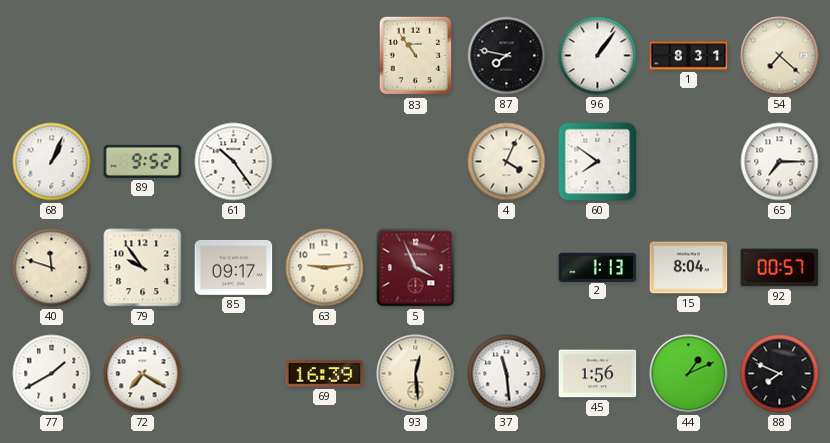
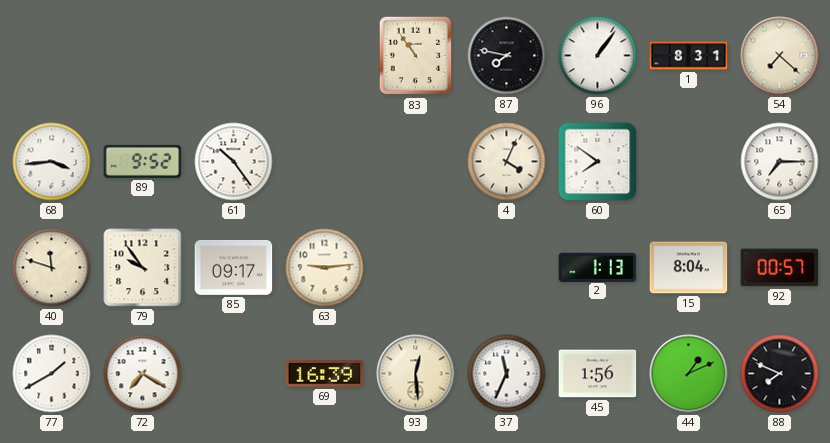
68: 1:04 -> 3:44
5: 3:56 -> none
37: 11:29 -> 11:34
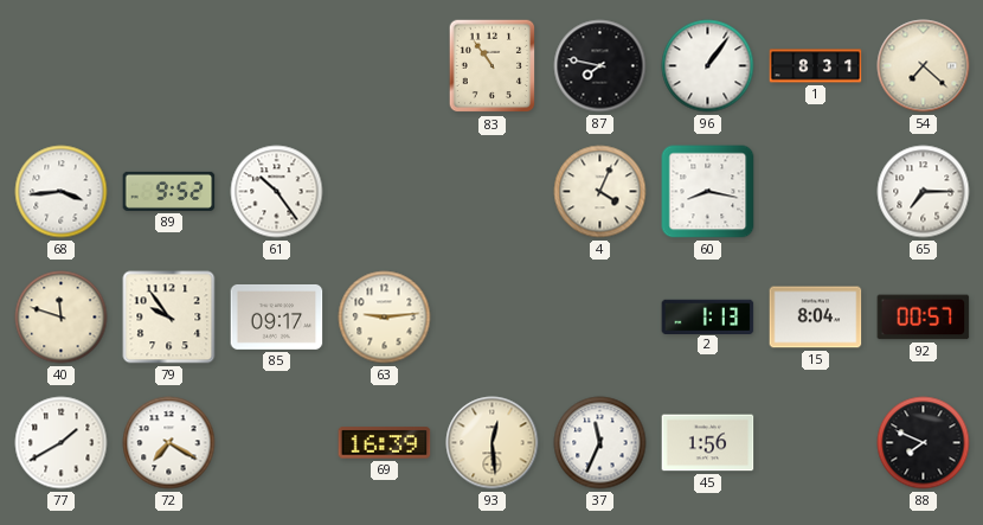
60: 7:51 -> 8:17
44: 1:11 -> none
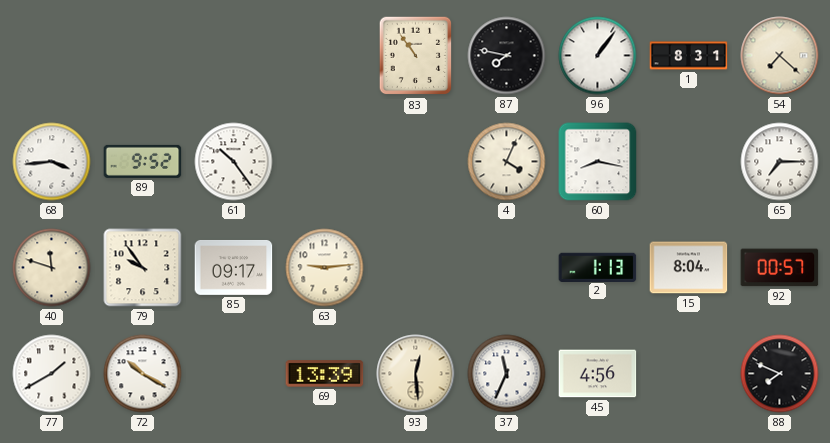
72: 7:20 -> 10:20
69: 16:39 -> 13:39
45: 1:56 -> 4:56
